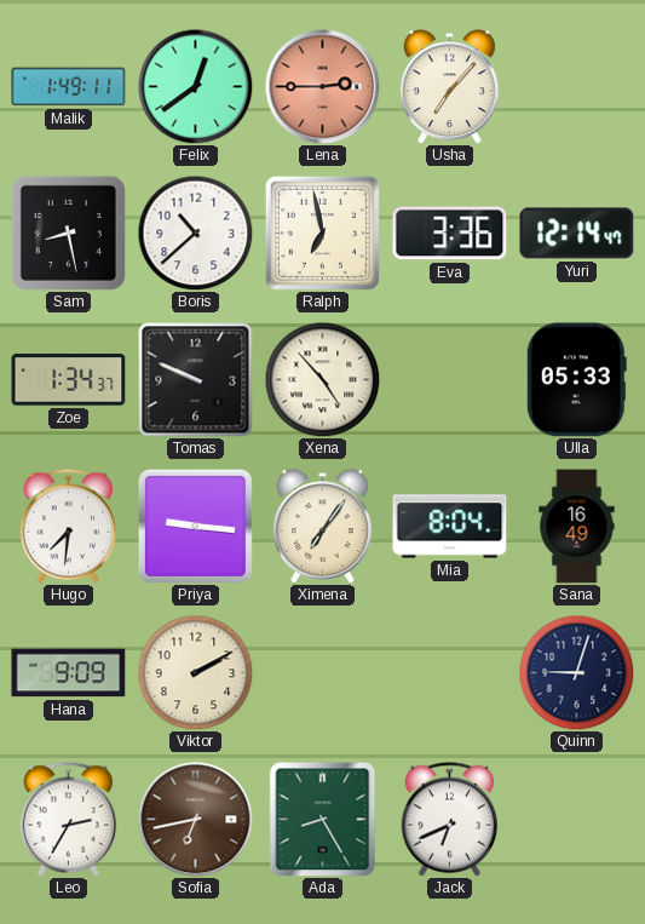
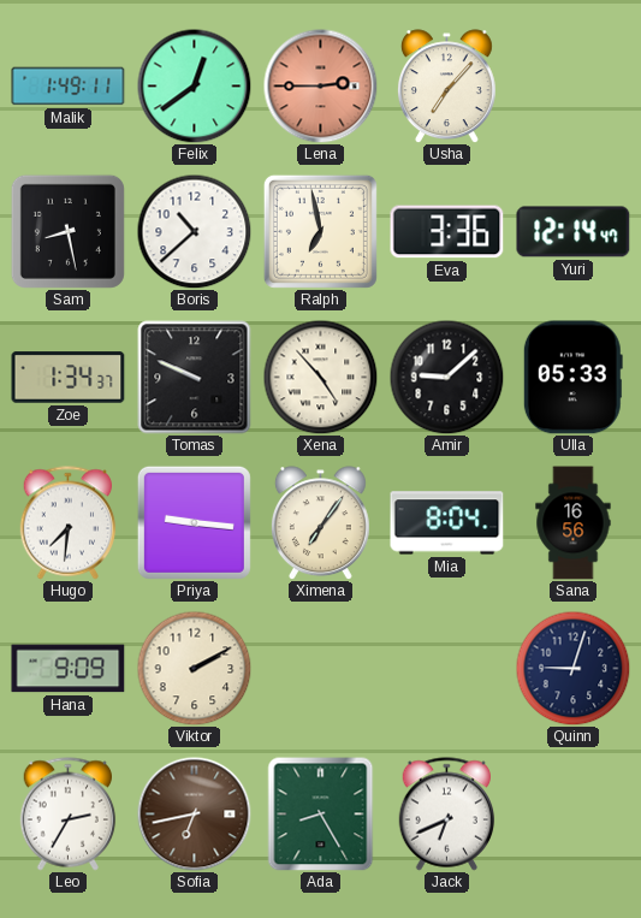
Amir: none -> 9:08
Sana: 16:49 -> 16:56
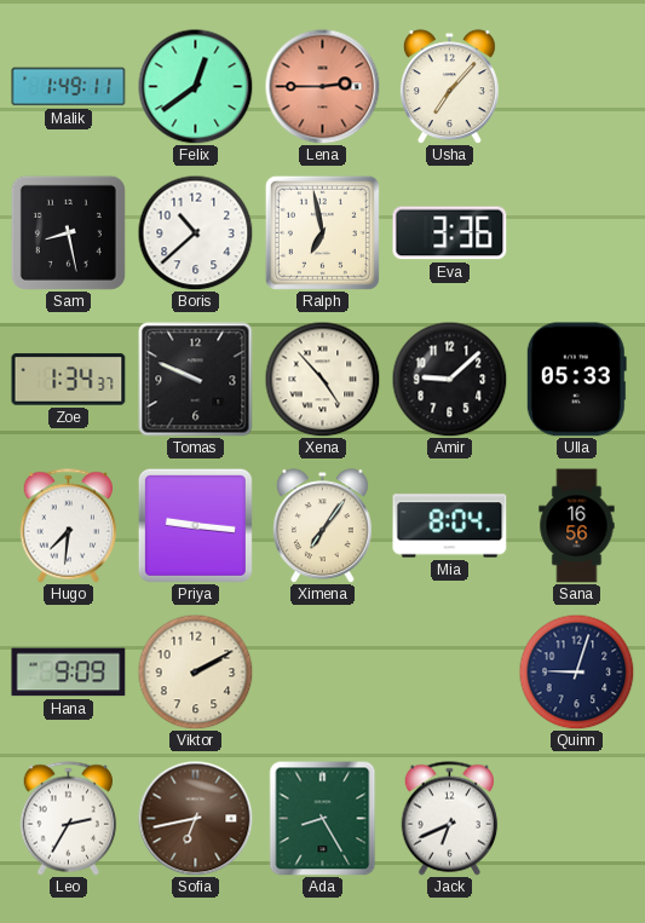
Yuri: 12:14 -> none
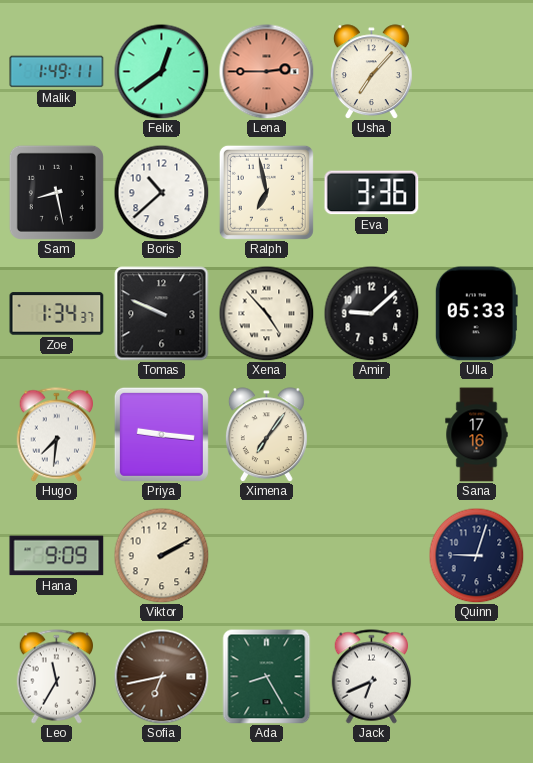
Mia: 8:04 -> none
Sana: 16:56 -> 17:16
Leo: 2:35 -> 11:35
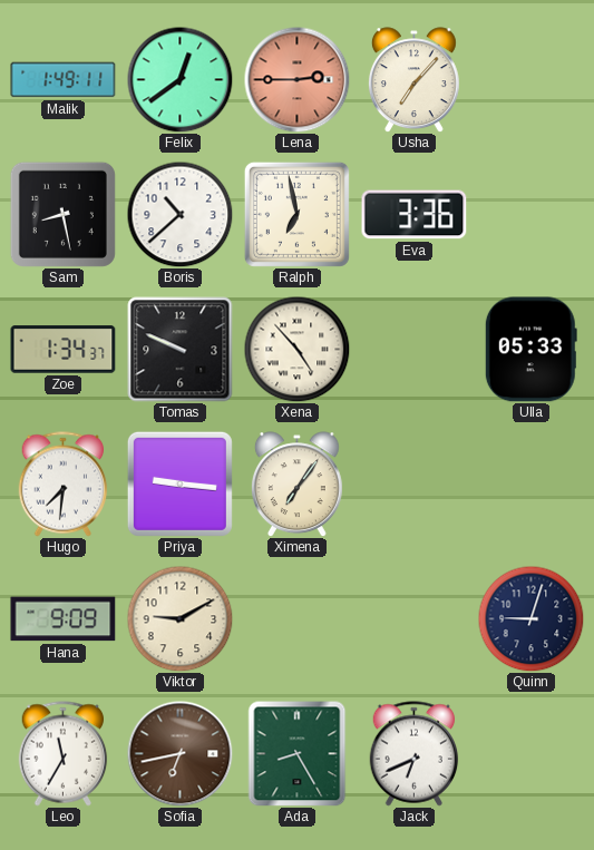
Amir: 9:08 -> none
Sana: 17:16 -> none
Viktor: 2:10 -> 9:10
